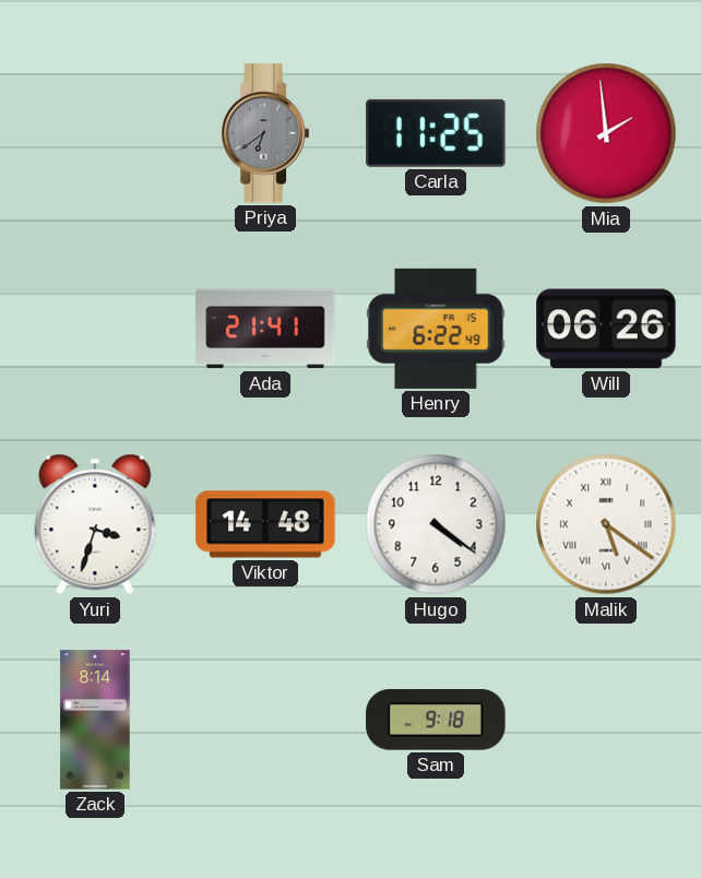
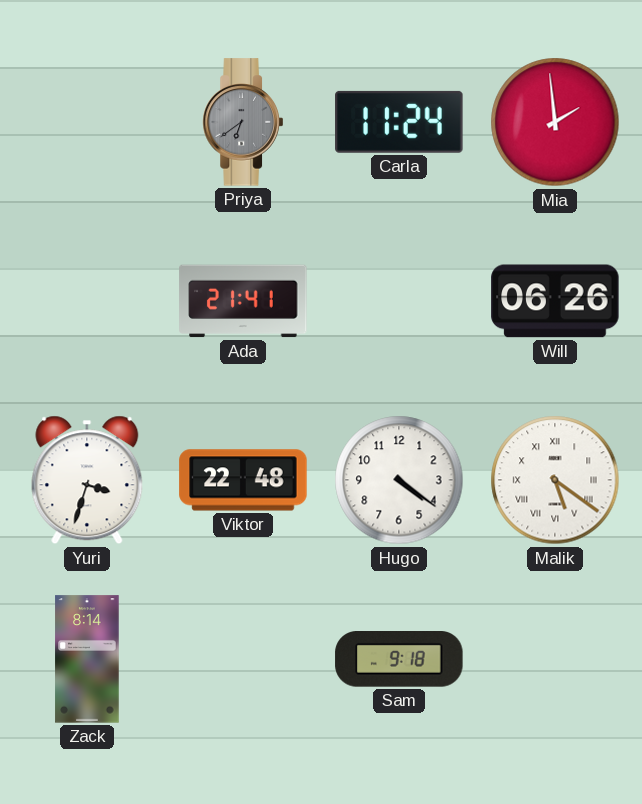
Carla: 11:25 -> 11:24
Henry: 6:22 -> none
Viktor: 14:48 -> 22:48
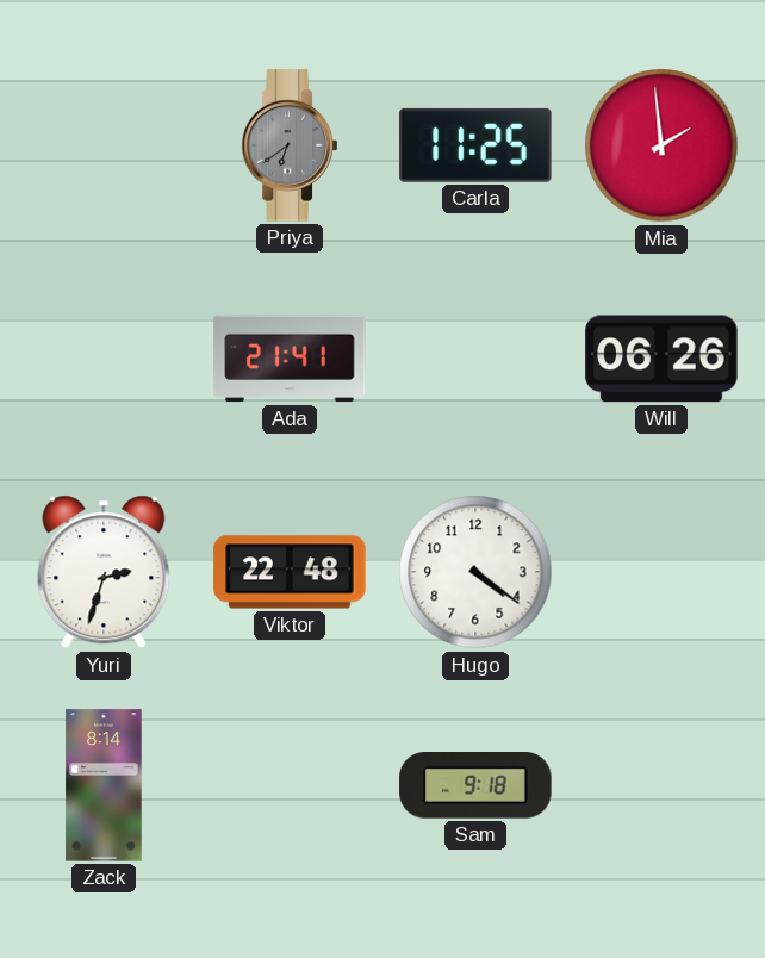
Carla: 11:24 -> 11:25
Yuri: 3:33 -> 2:33
Malik: 5:21 -> none
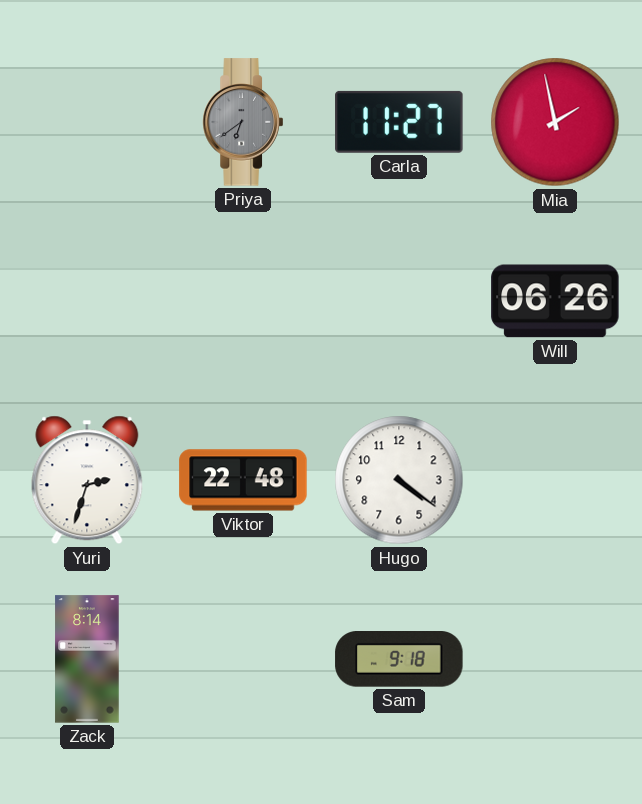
Carla: 11:25 -> 11:27
Mia: 1:59 -> 1:58
Ada: 21:41 -> none
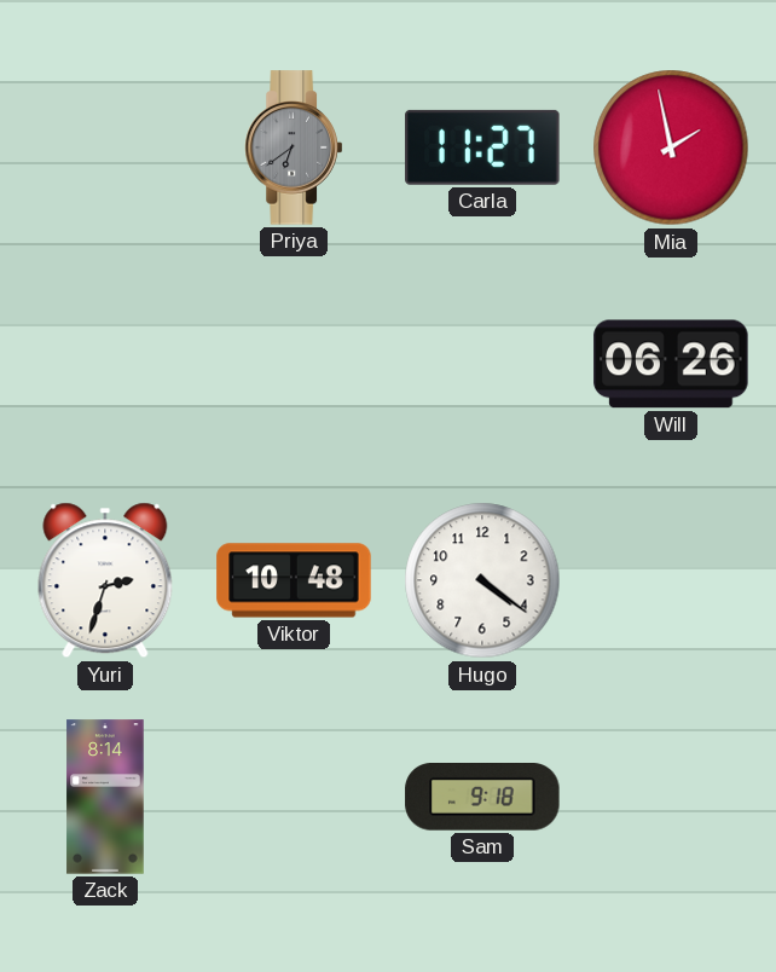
Viktor: 22:48 -> 10:48
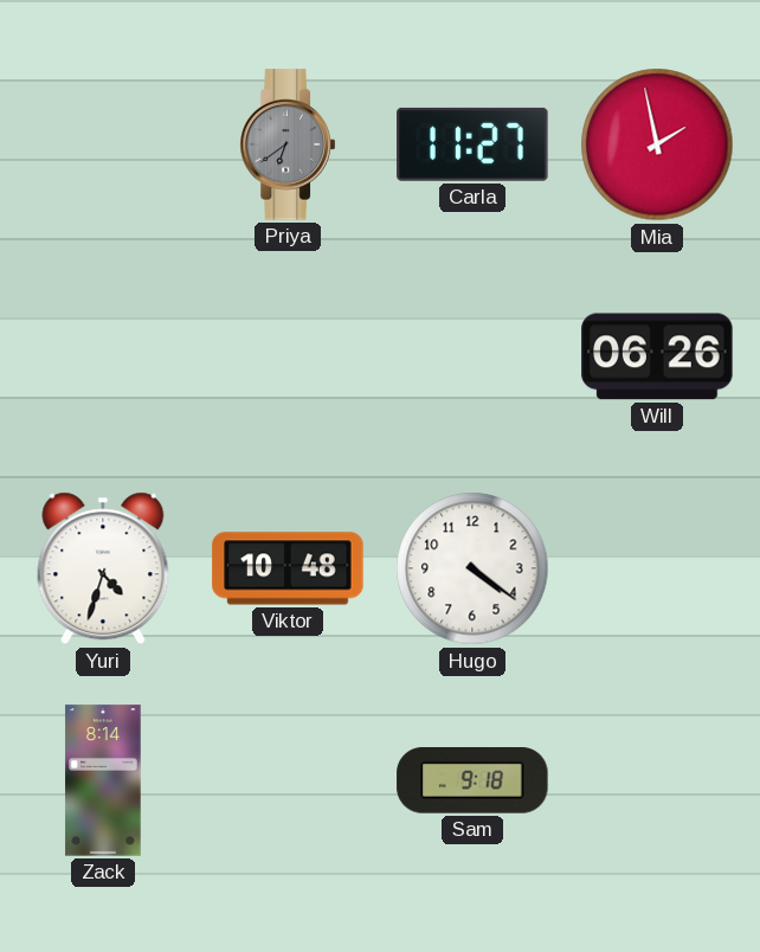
Yuri: 2:33 -> 4:33
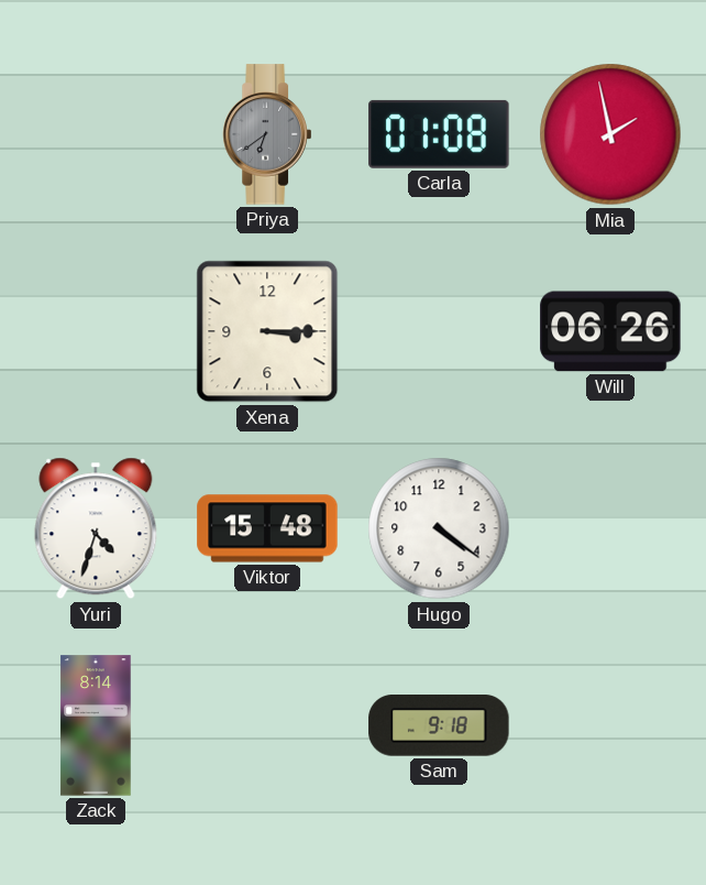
Carla: 11:27 -> 01:08
Xena: none -> 3:15
Viktor: 10:48 -> 15:48
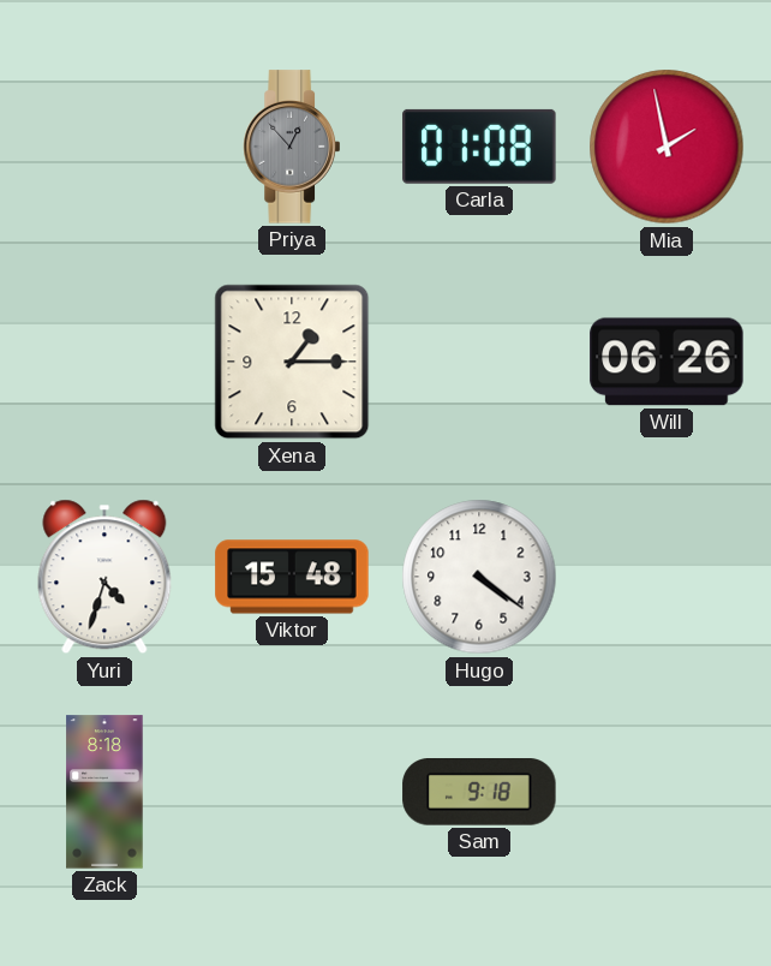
Priya: 6:39 -> 12:53
Xena: 3:15 -> 1:15
Zack: 8:14 -> 8:18
